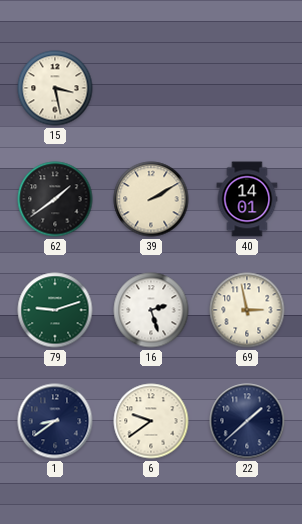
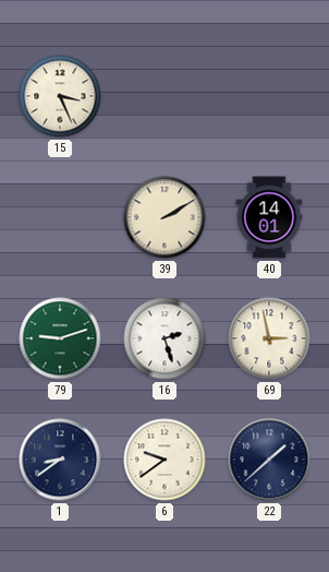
15: 3:28 -> 3:26
62: 1:39 -> none
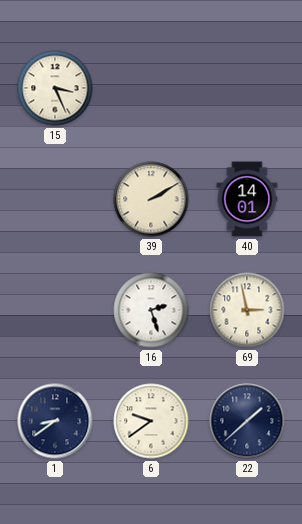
79: 9:12 -> none
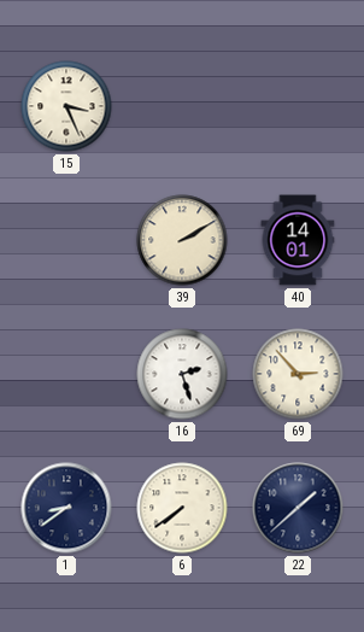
69: 2:58 -> 2:53
6: 9:39 -> 7:39
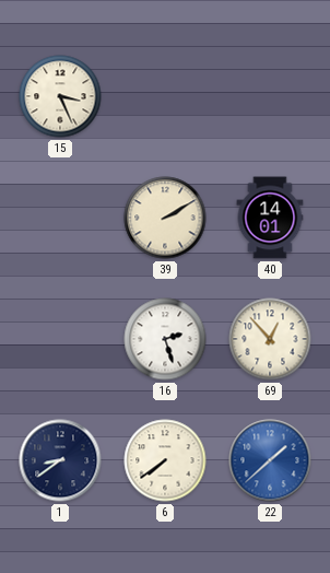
69: 2:53 -> 12:53
22 dial: navy -> blue
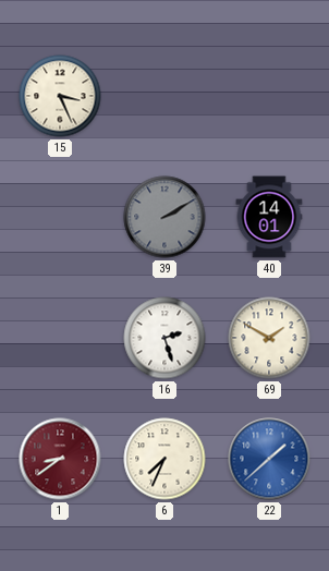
39 dial: cream -> grey
69: 12:53 -> 1:50
1 dial: navy -> burgundy
6: 7:39 -> 7:34
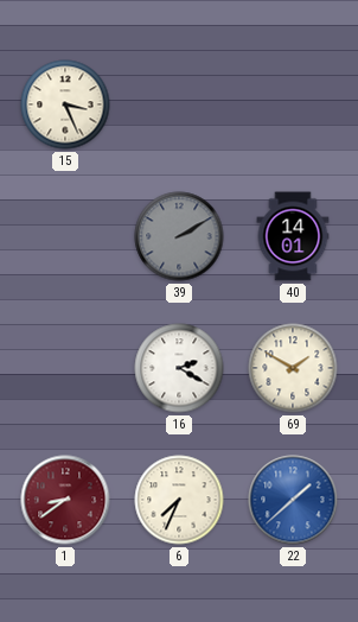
16: 2:27 -> 2:20
